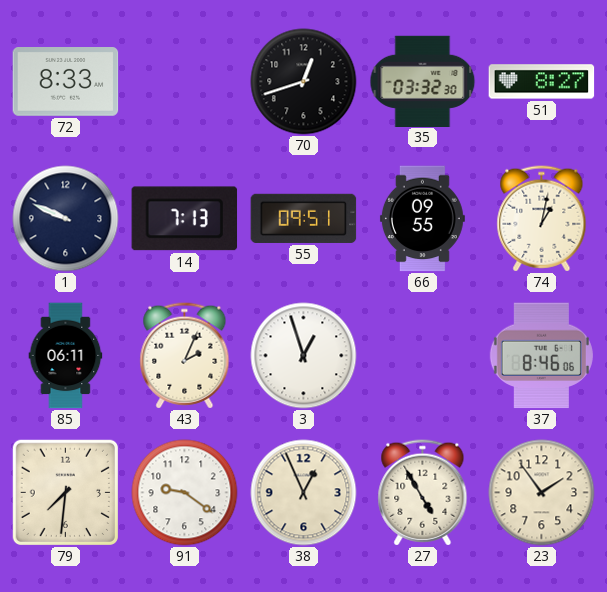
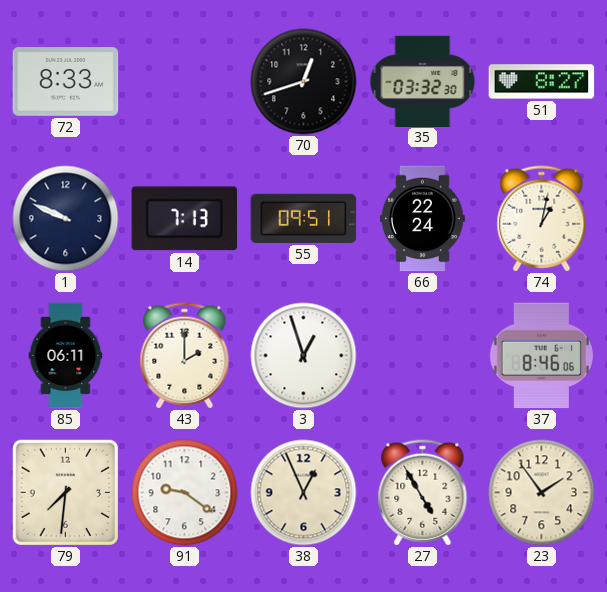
66: 09:55 -> 22:24
43: 2:04 -> 2:00
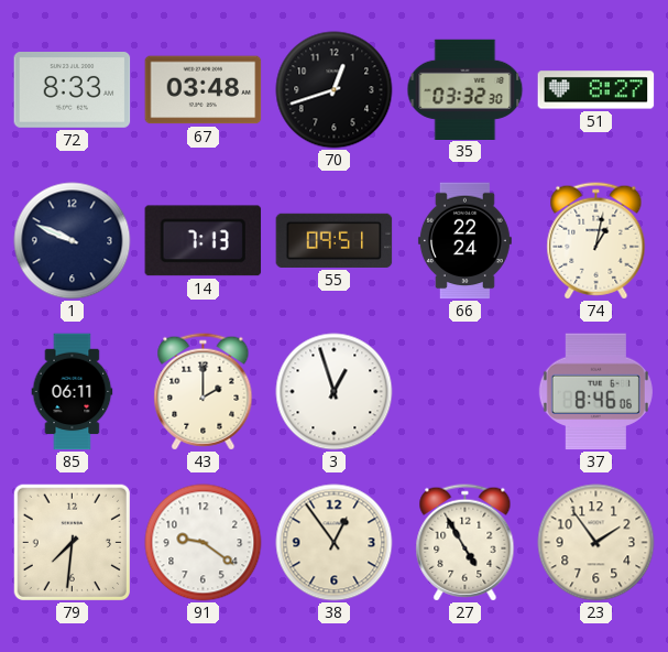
67: none -> 03:48
38: 12:56 -> 12:54
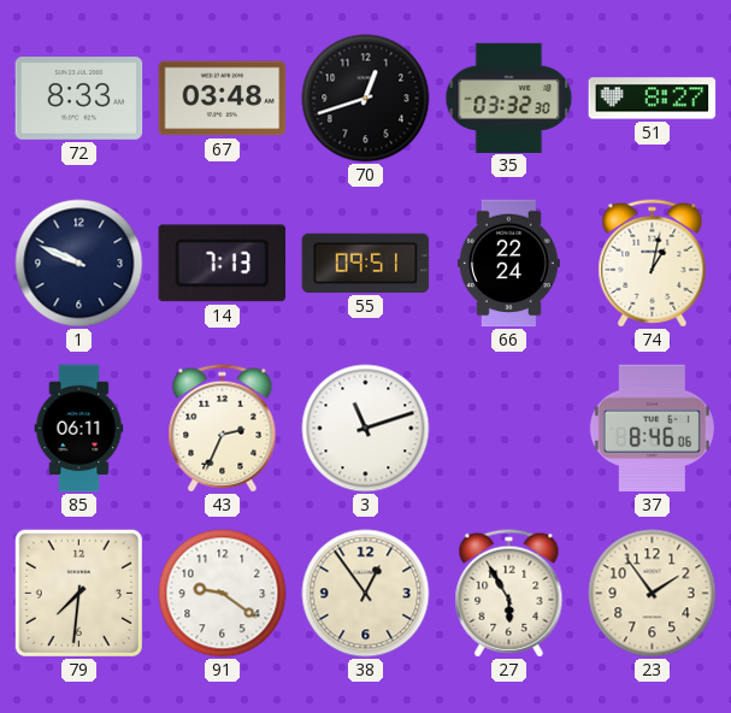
43: 2:00 -> 2:34
3: 12:57 -> 11:12
27: 4:55 -> 5:55
